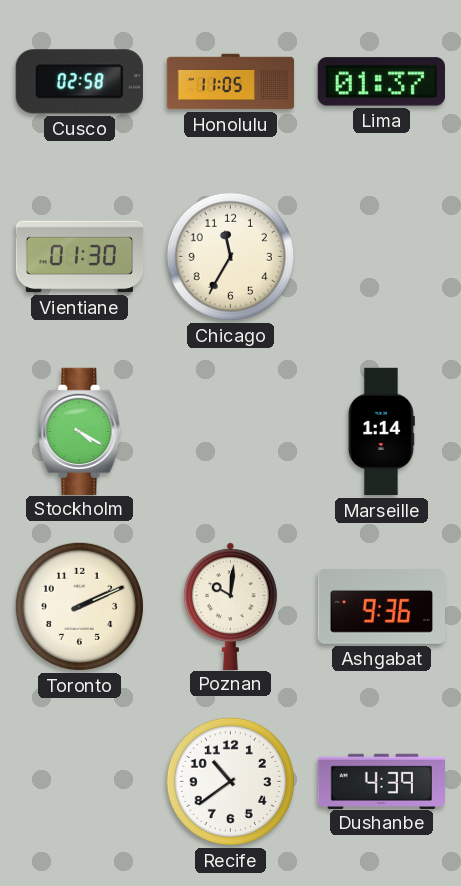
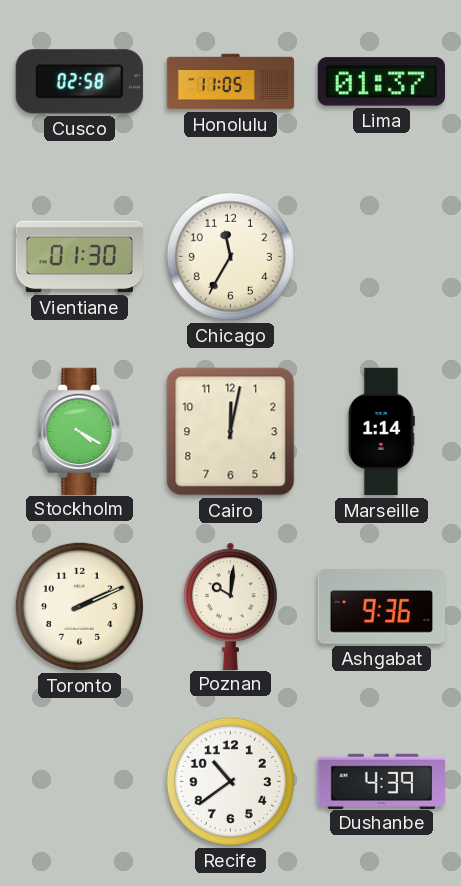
Cairo: none -> 12:02
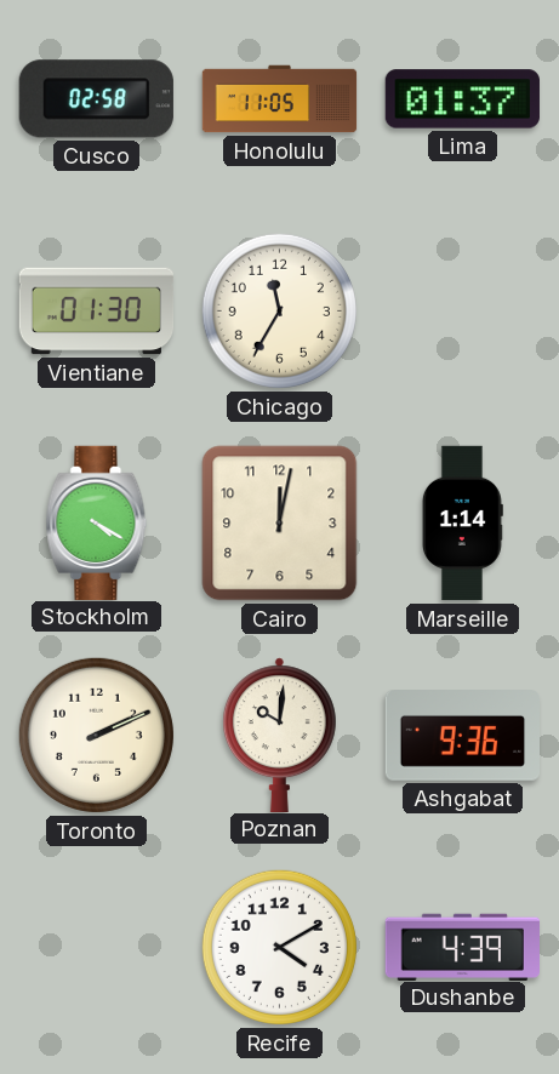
Recife: 10:39 -> 4:10
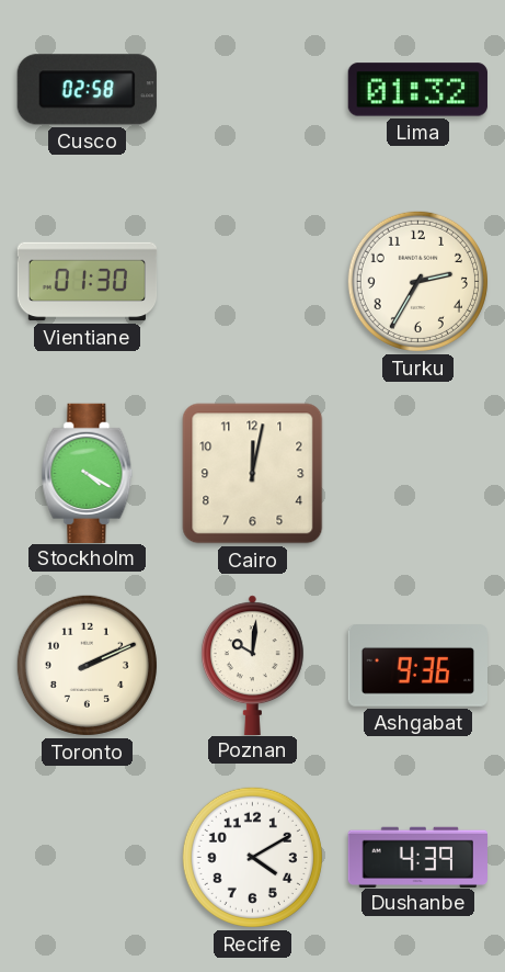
Honolulu: 11:05 -> none
Lima: 01:37 -> 01:32
Chicago: 11:35 -> none
Turku: none -> 2:35
Marseille: 1:14 -> none
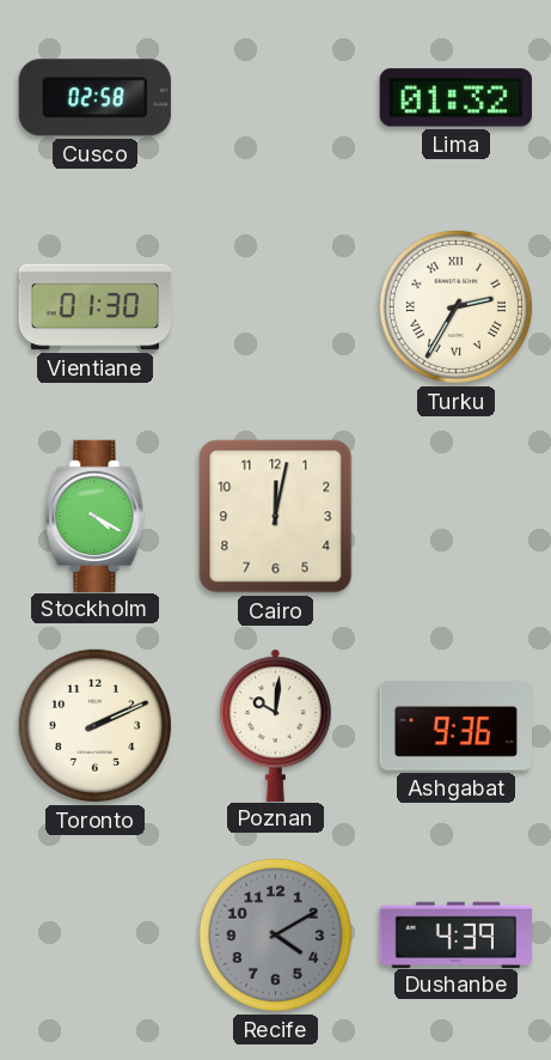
Turku numerals: Arabic -> Roman
Recife dial: white -> grey
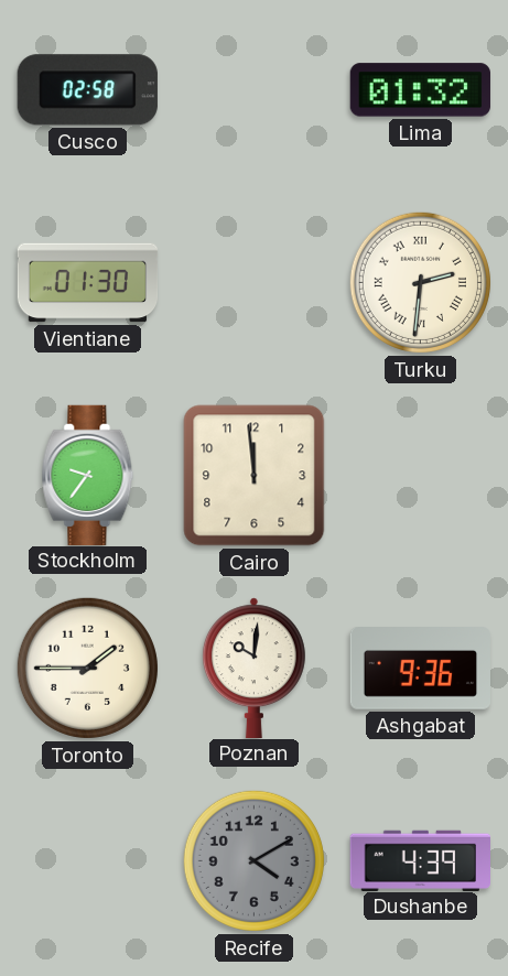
Turku: 2:35 -> 2:31
Stockholm: 4:20 -> 9:36
Cairo: 12:02 -> 11:59
Toronto: 2:11 -> 1:45
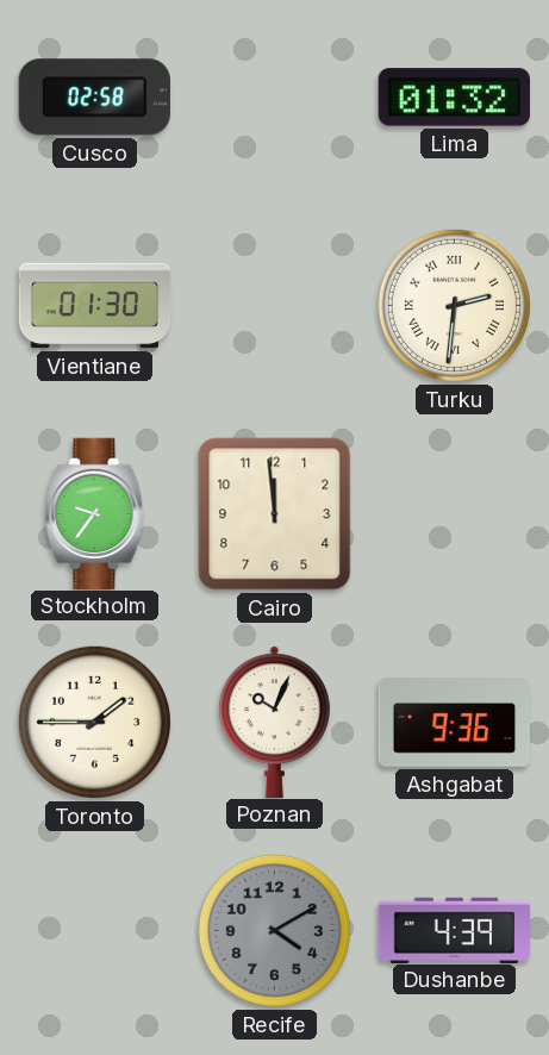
Poznan: 10:01 -> 10:04
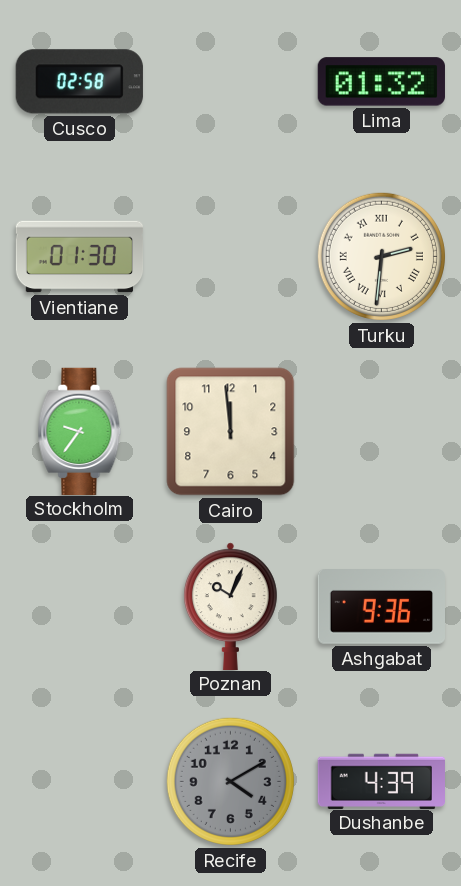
Toronto: 1:45 -> none
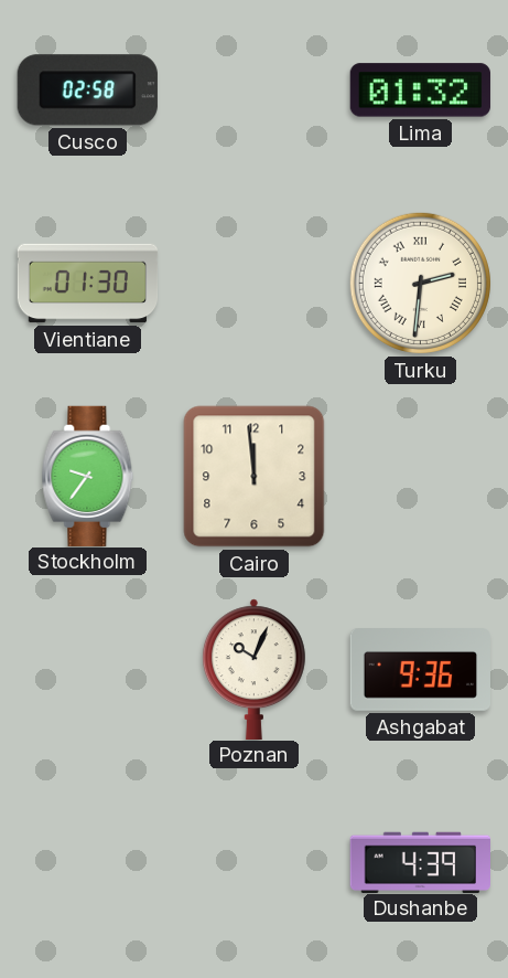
Recife: 4:10 -> none
